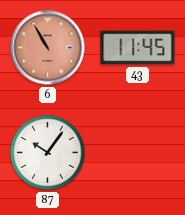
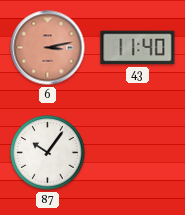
6: 10:55 -> 3:13
43: 11:45 -> 11:40
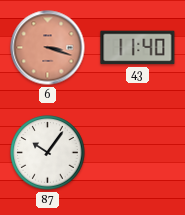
6: 3:13 -> 3:18
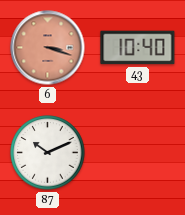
43: 11:40 -> 10:40
87: 10:06 -> 10:11
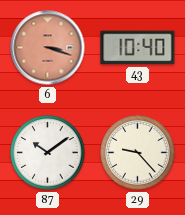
87: 10:11 -> 10:09
29: none -> 9:23
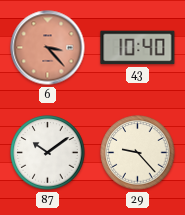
6: 3:18 -> 3:23
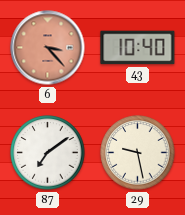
87: 10:09 -> 7:09
29: 9:23 -> 9:28
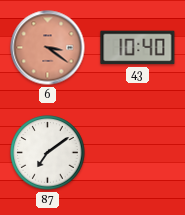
6: 3:23 -> 3:21
29: 9:28 -> none
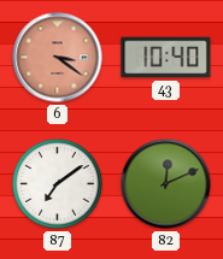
82: none -> 12:11
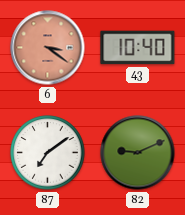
82: 12:11 -> 9:11
